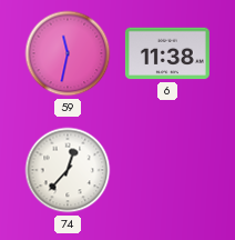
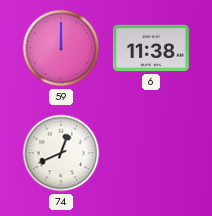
59: 11:32 -> 12:00
74: 12:37 -> 12:41
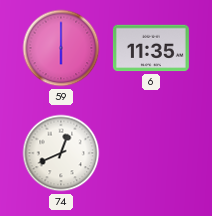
59: 12:00 -> 6:00
6: 11:38 -> 11:35
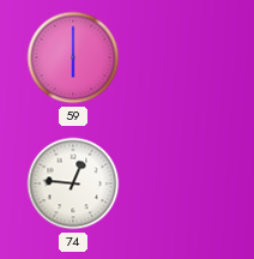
6: 11:35 -> none
74: 12:41 -> 12:46
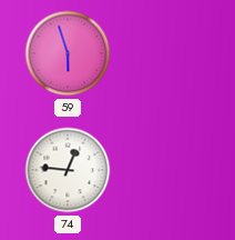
59: 6:00 -> 5:57
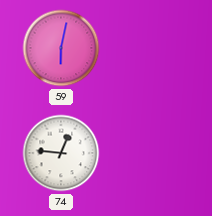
59: 5:57 -> 6:02
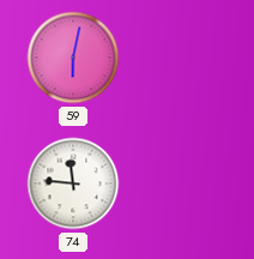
74: 12:46 -> 11:46
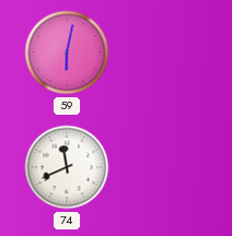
74: 11:46 -> 11:41
